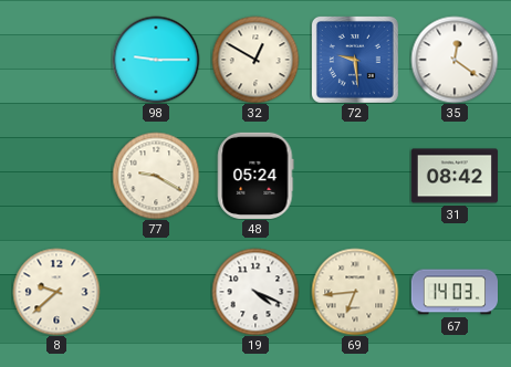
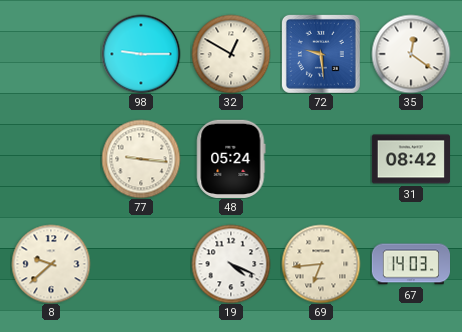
77: 9:20 -> 9:16
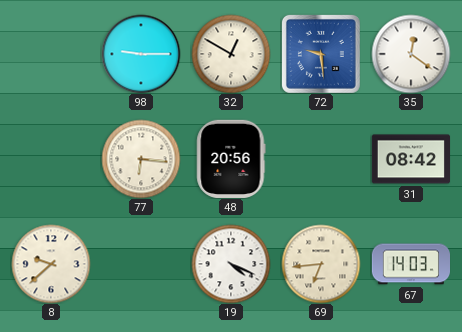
77: 9:16 -> 6:16
48: 05:24 -> 20:56
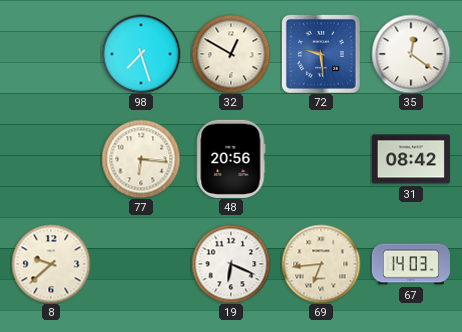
98: 9:15 -> 7:27
19: 4:19 -> 6:19
